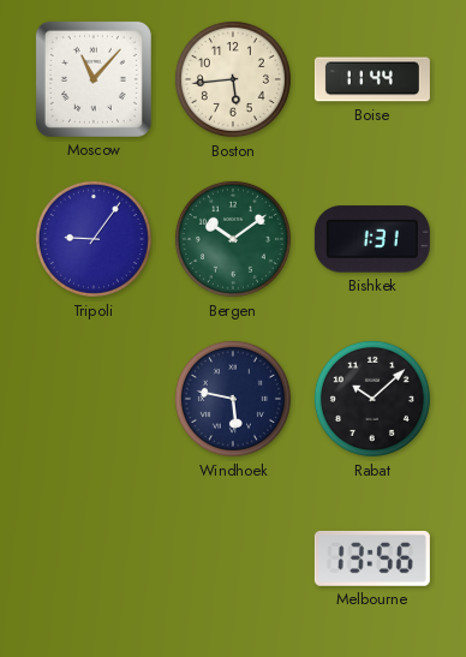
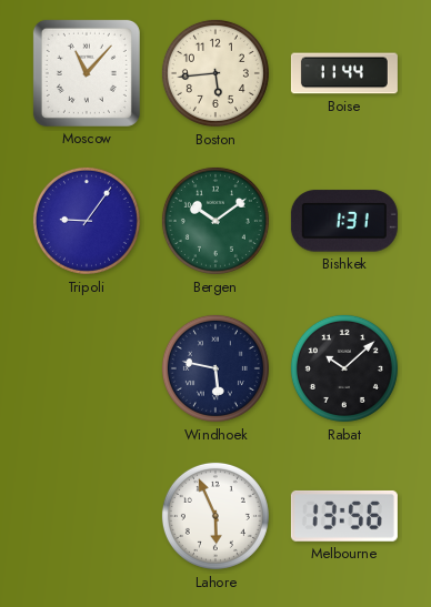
Lahore: none -> 5:56
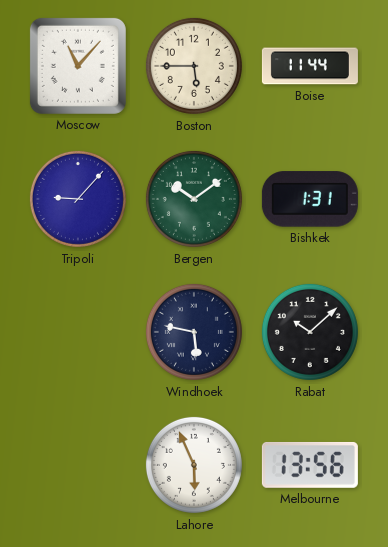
Boston: 5:44 -> 5:45
Tripoli: 9:06 -> 9:07
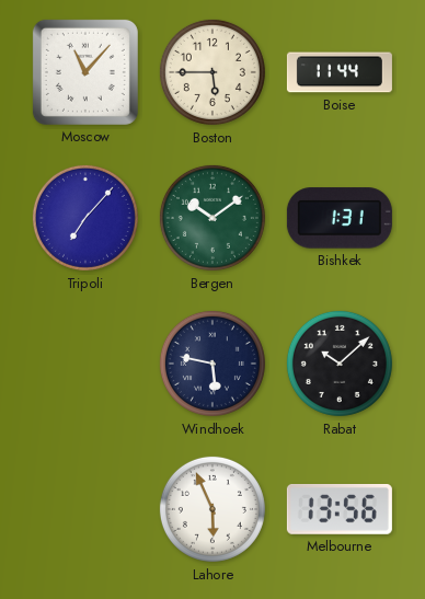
Tripoli: 9:07 -> 7:07
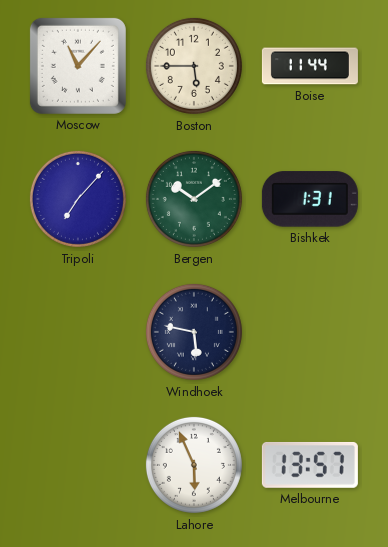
Rabat: 10:08 -> none
Melbourne: 13:56 -> 13:57
